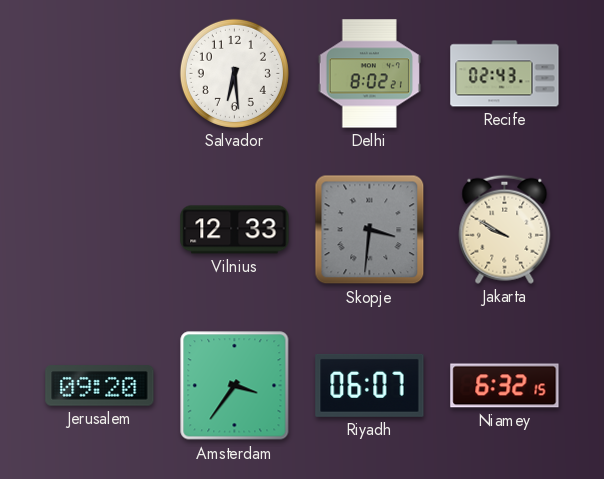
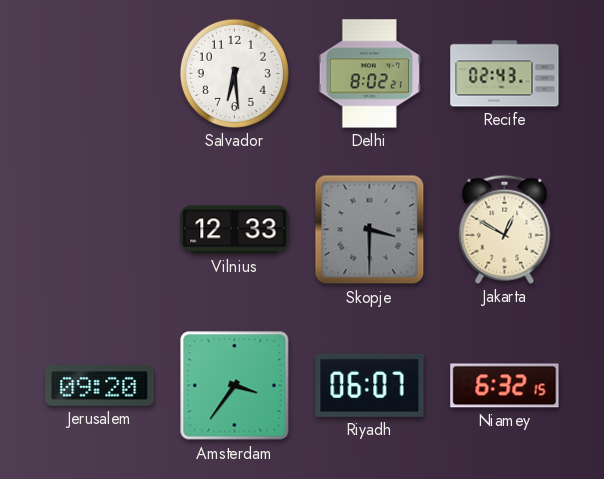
Skopje: 3:31 -> 3:30
Jakarta: 9:50 -> 12:50
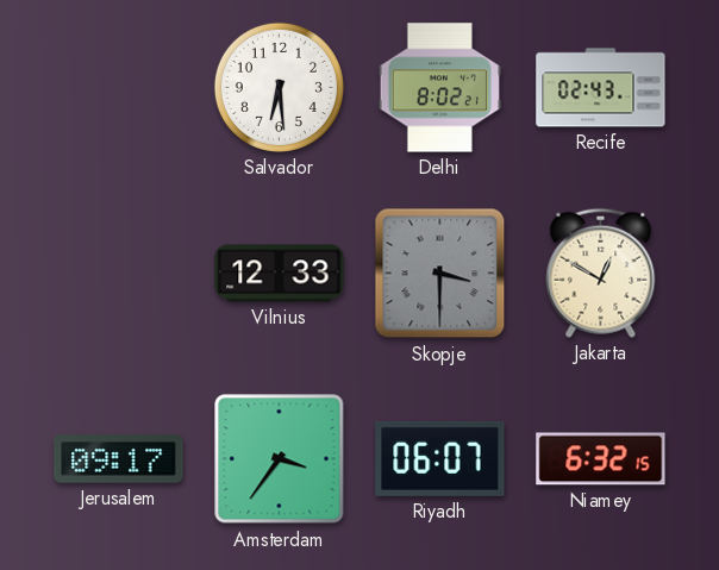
Jerusalem: 09:20 -> 09:17
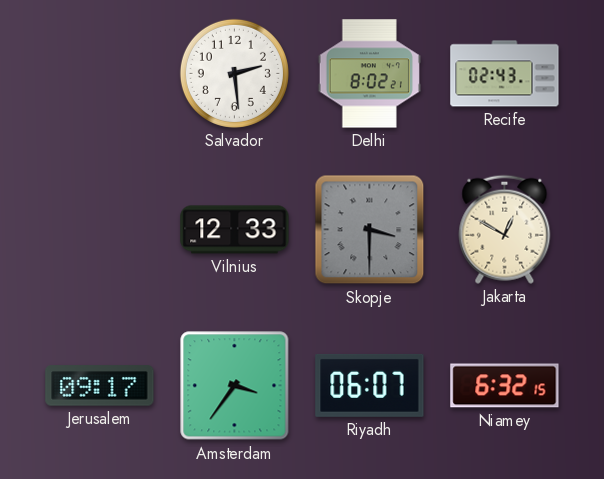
Salvador: 6:29 -> 2:29
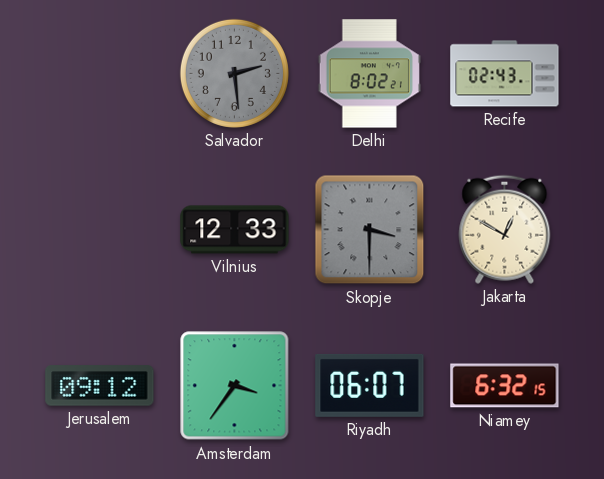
Salvador dial: white -> grey
Jerusalem: 09:17 -> 09:12
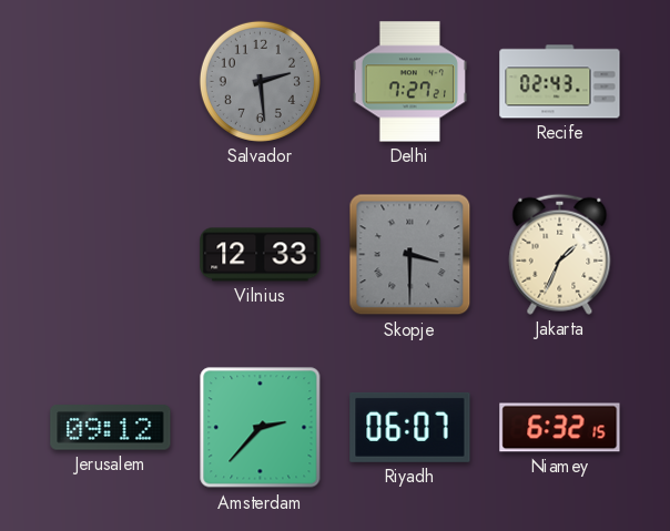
Delhi: 8:02 -> 7:27
Jakarta: 12:50 -> 1:34
Amsterdam: 3:36 -> 2:37
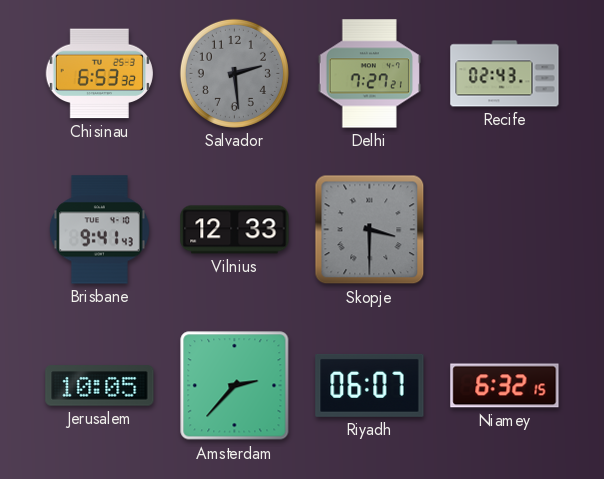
Chisinau: none -> 6:53
Brisbane: none -> 9:41
Jakarta: 1:34 -> none
Jerusalem: 09:12 -> 10:05
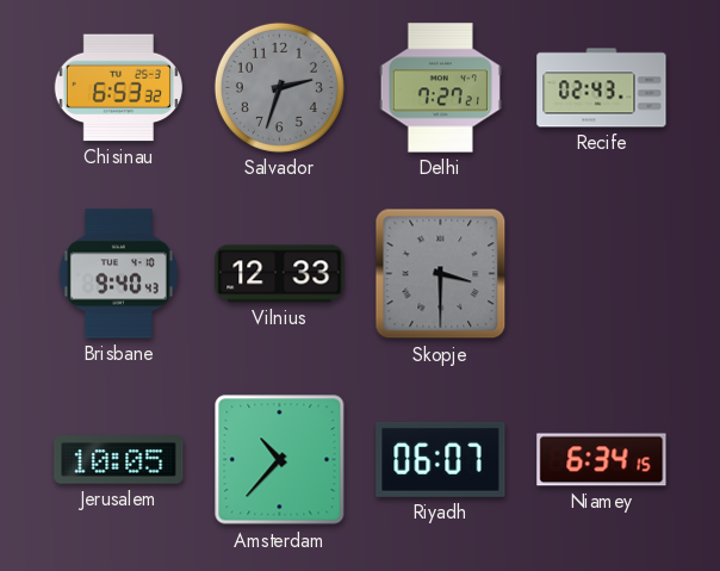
Salvador: 2:29 -> 2:33
Brisbane: 9:41 -> 9:40
Amsterdam: 2:37 -> 10:37
Niamey: 6:32 -> 6:34
